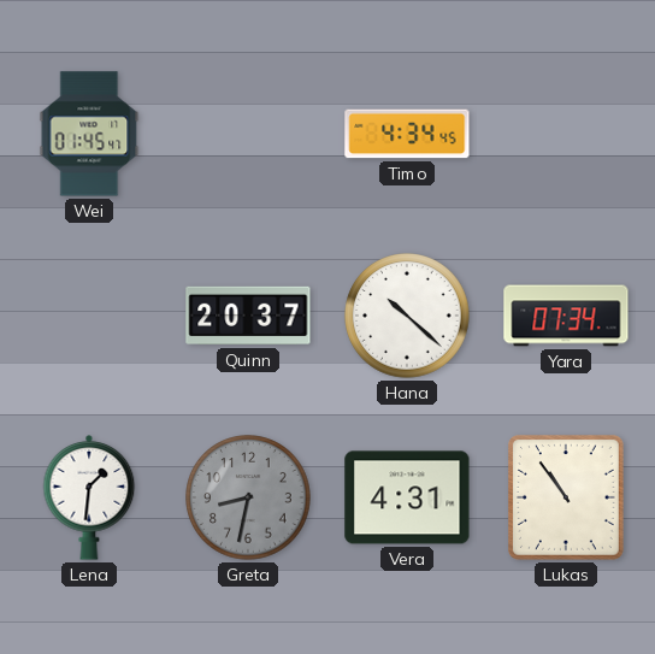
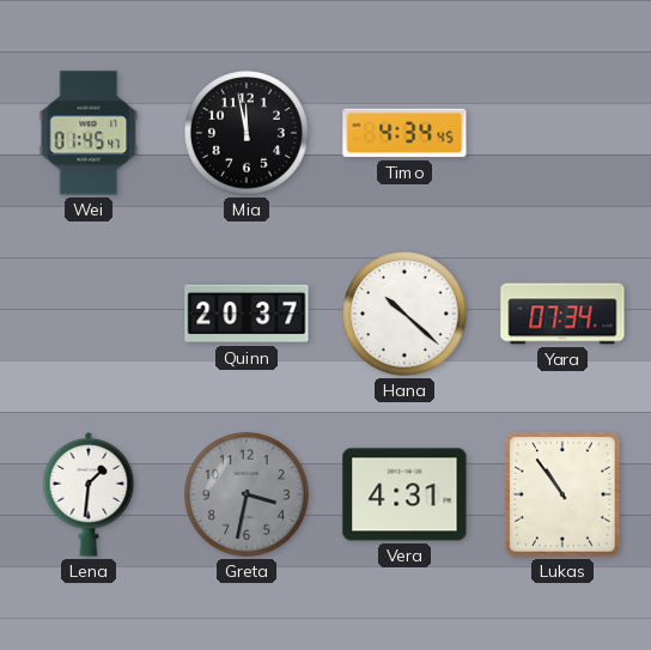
Mia: none -> 11:58
Greta: 8:32 -> 3:32
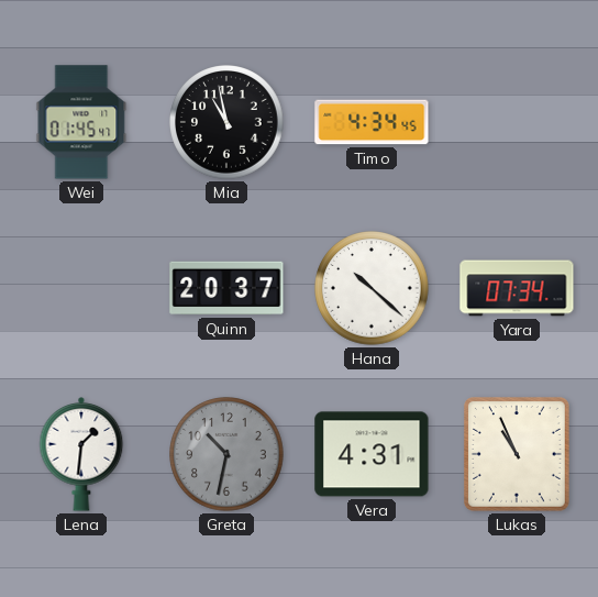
Mia: 11:58 -> 10:58
Greta: 3:32 -> 10:32
Lukas: 10:54 -> 10:56
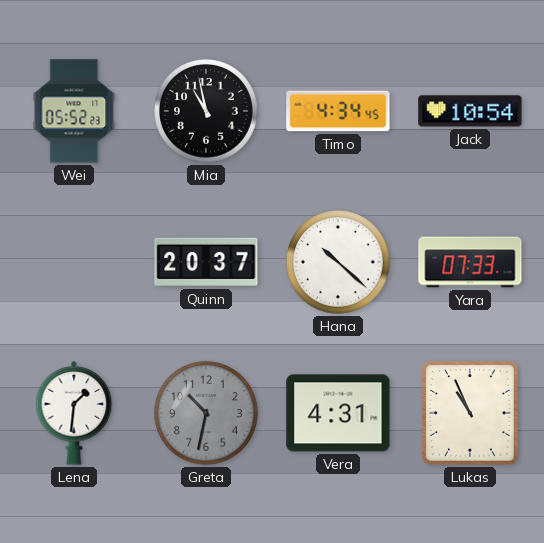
Wei: 01:45 -> 05:52
Jack: none -> 10:54
Yara: 07:34 -> 07:33
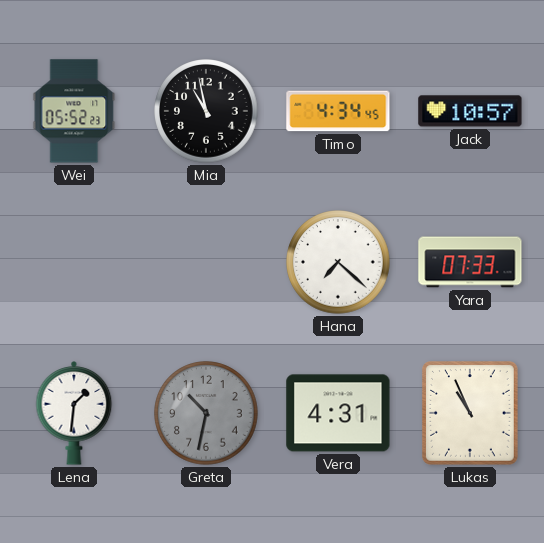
Jack: 10:54 -> 10:57
Quinn: 20:37 -> none
Hana: 10:22 -> 7:22
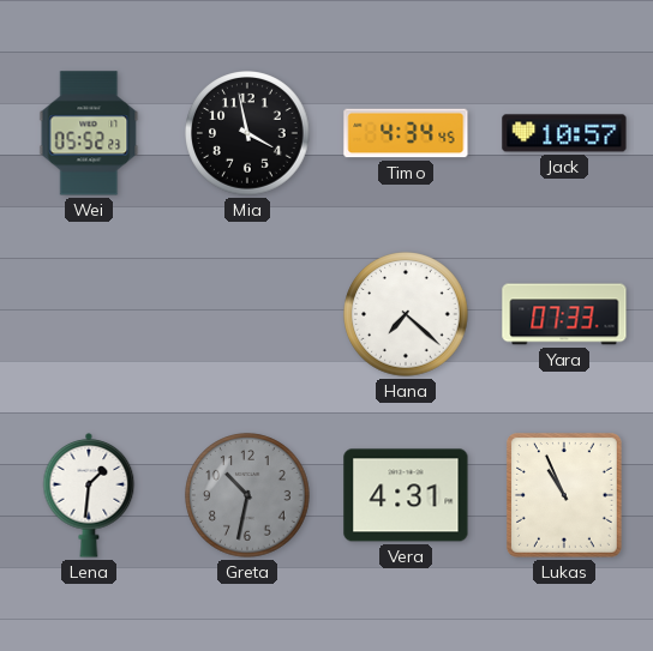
Mia: 10:58 -> 3:58
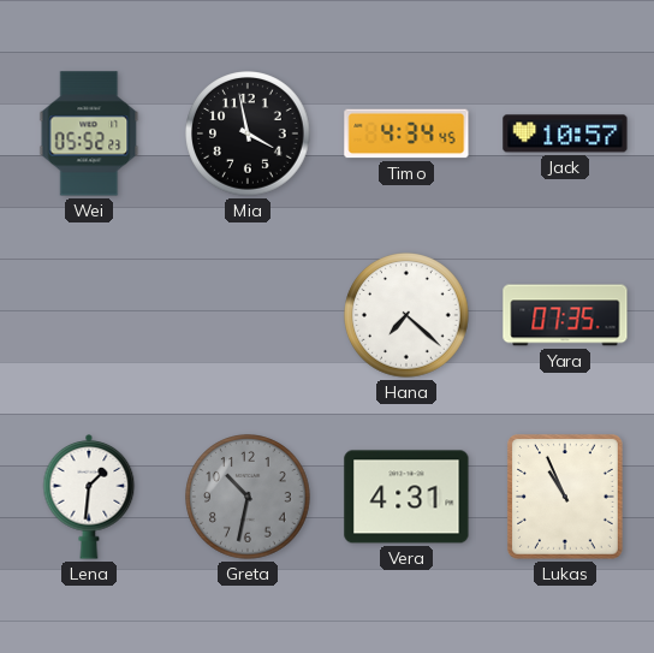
Yara: 07:33 -> 07:35
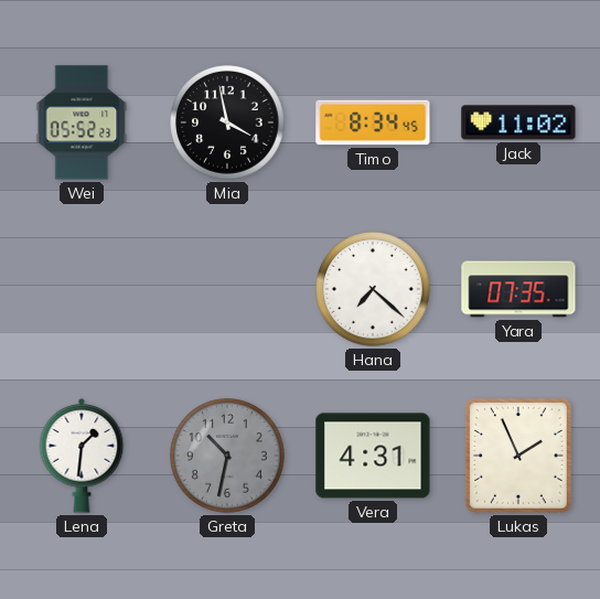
Timo: 4:34 -> 8:34
Jack: 10:57 -> 11:02
Lukas: 10:56 -> 1:56
